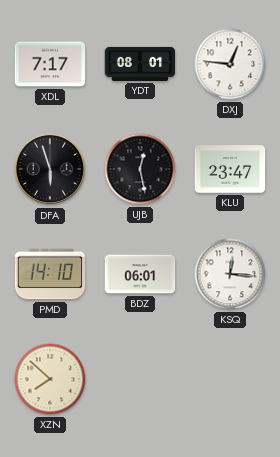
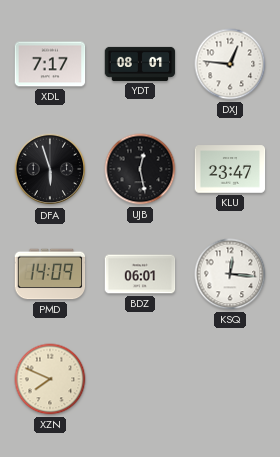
PMD: 14:10 -> 14:09
XZN: 7:52 -> 7:49
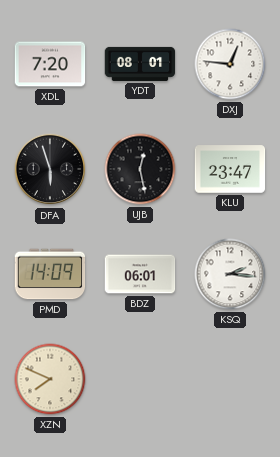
XDL: 7:17 -> 7:20
KSQ: 12:16 -> 2:16
